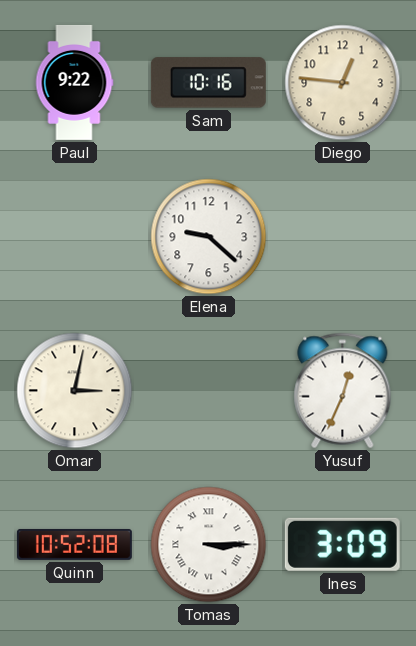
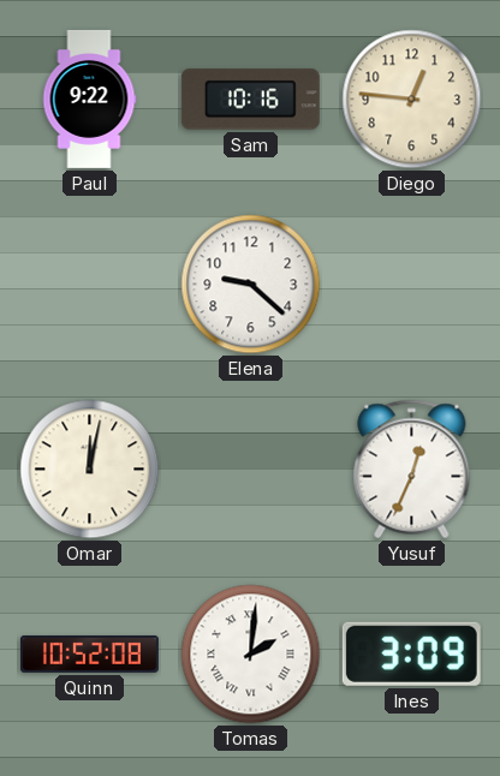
Omar: 3:02 -> 12:02
Tomas: 3:15 -> 2:01
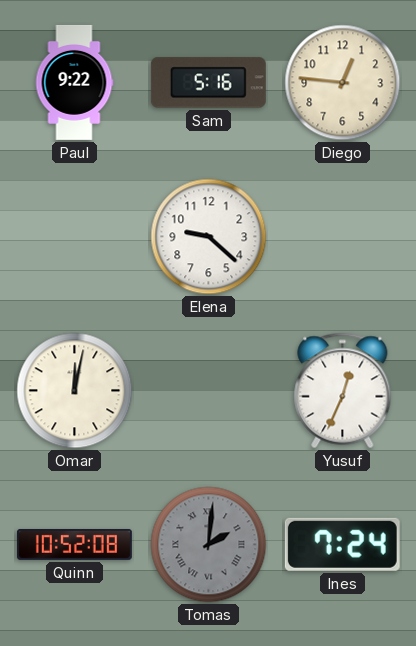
Sam: 10:16 -> 5:16
Tomas dial: white -> grey
Ines: 3:09 -> 7:24
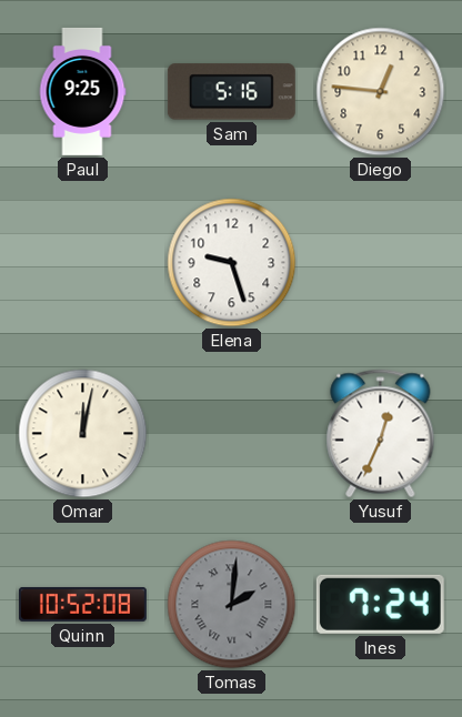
Paul: 9:22 -> 9:25
Elena: 9:22 -> 9:27
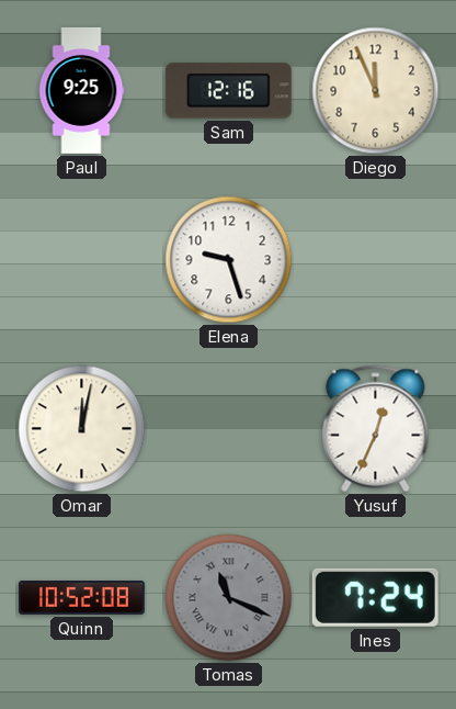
Sam: 5:16 -> 12:16
Diego: 12:46 -> 11:56
Tomas: 2:01 -> 11:19
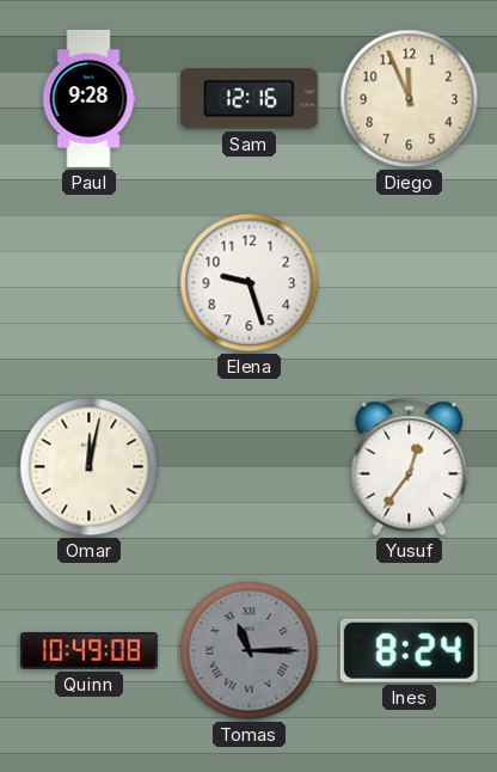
Paul: 9:25 -> 9:28
Yusuf: 12:34 -> 12:36
Quinn: 10:52 -> 10:49
Tomas: 11:19 -> 11:15
Ines: 7:24 -> 8:24
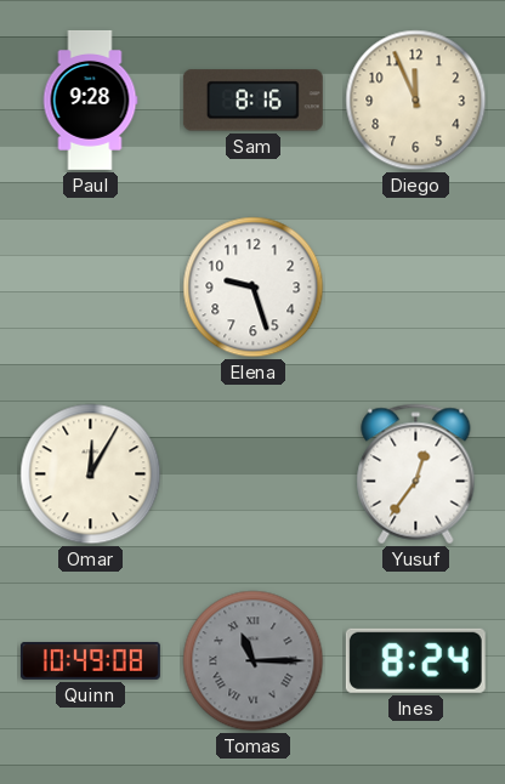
Sam: 12:16 -> 8:16
Omar: 12:02 -> 12:05
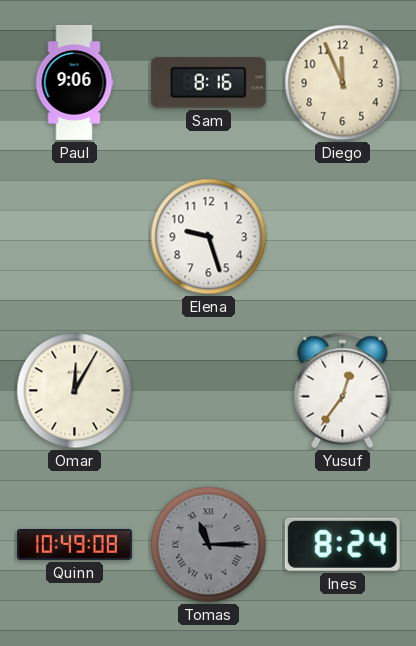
Paul: 9:28 -> 9:06
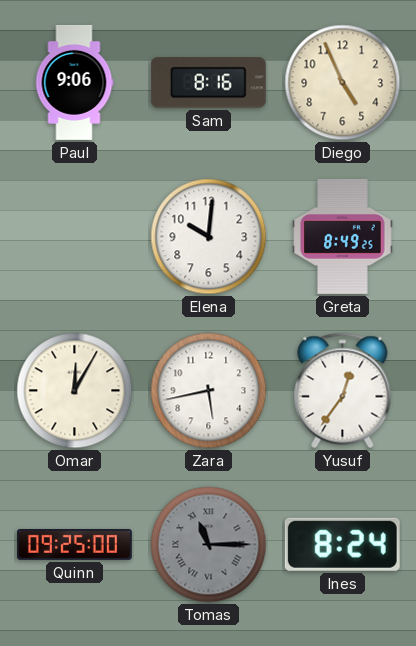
Diego: 11:56 -> 4:56
Elena: 9:27 -> 10:01
Greta: none -> 8:49
Zara: none -> 5:43
Quinn: 10:49 -> 09:25
